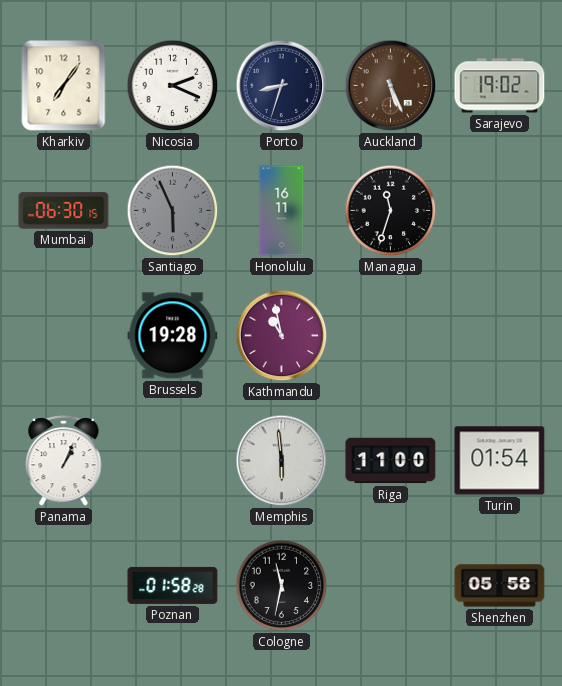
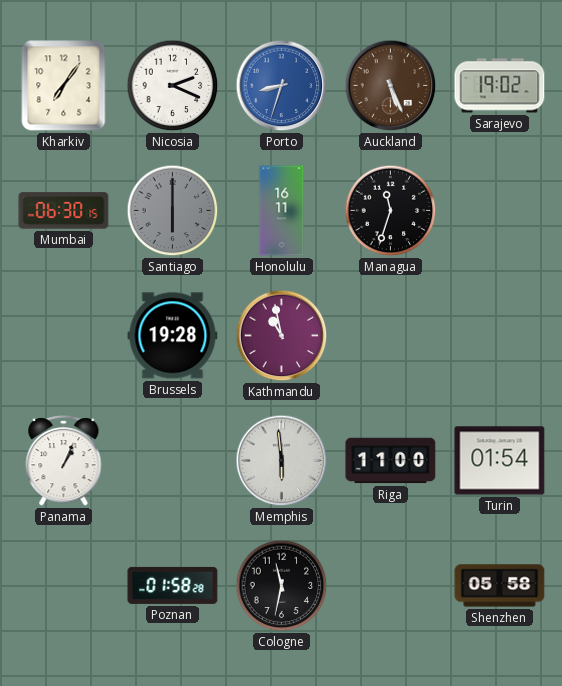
Porto dial: navy -> blue
Santiago: 5:56 -> 6:00
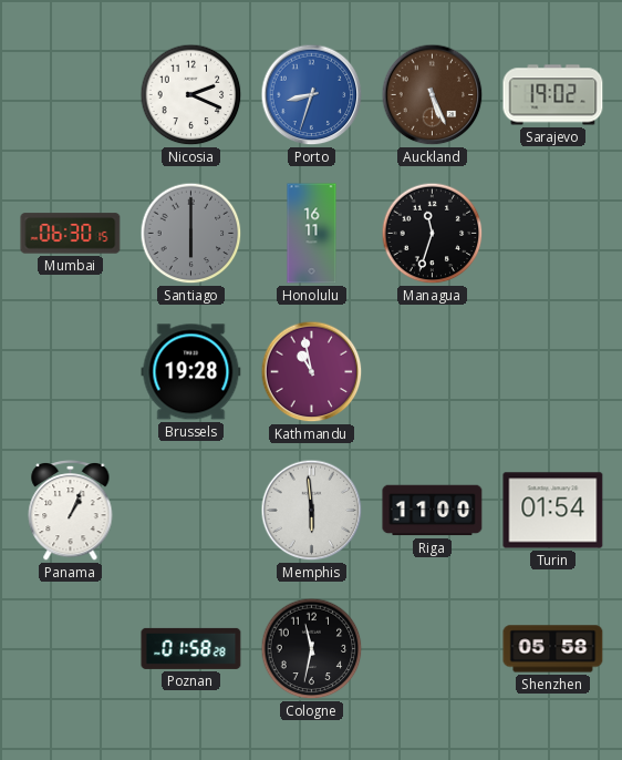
Kharkiv: 7:06 -> none
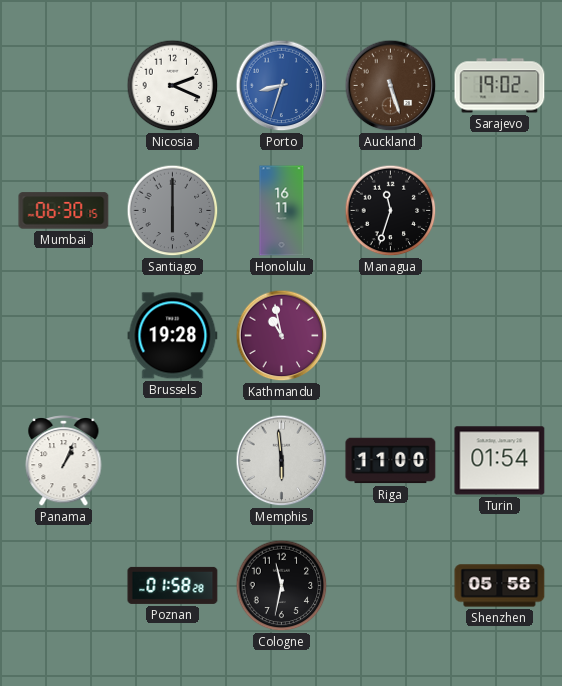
Auckland: 5:26 -> 5:27
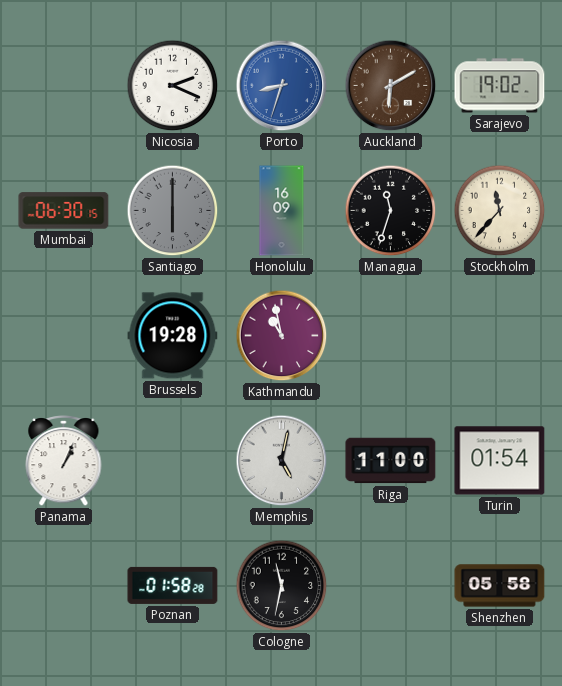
Auckland: 5:27 -> 6:10
Honolulu: 16:11 -> 16:09
Stockholm: none -> 11:37
Memphis: 5:59 -> 5:02
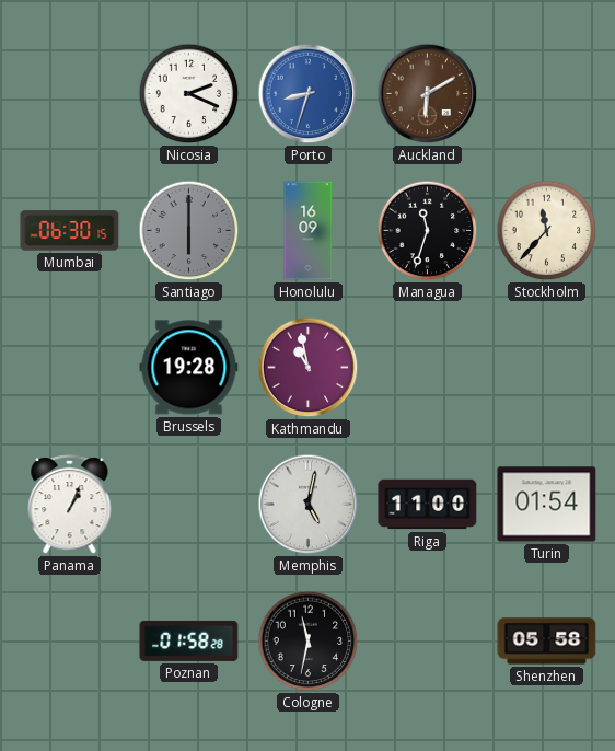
Sarajevo: 19:02 -> none
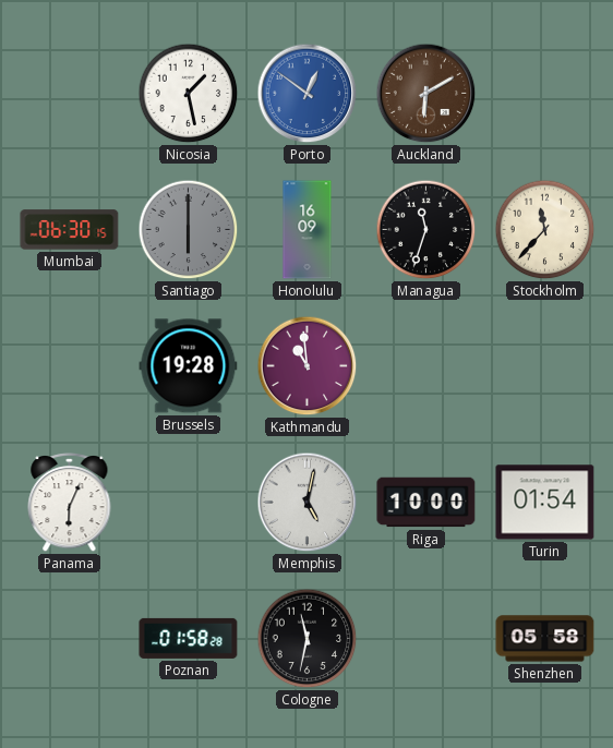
Nicosia: 2:19 -> 1:28
Porto: 8:33 -> 12:51
Kathmandu: 10:58 -> 10:59
Panama: 1:04 -> 6:04
Riga: 11:00 -> 10:00
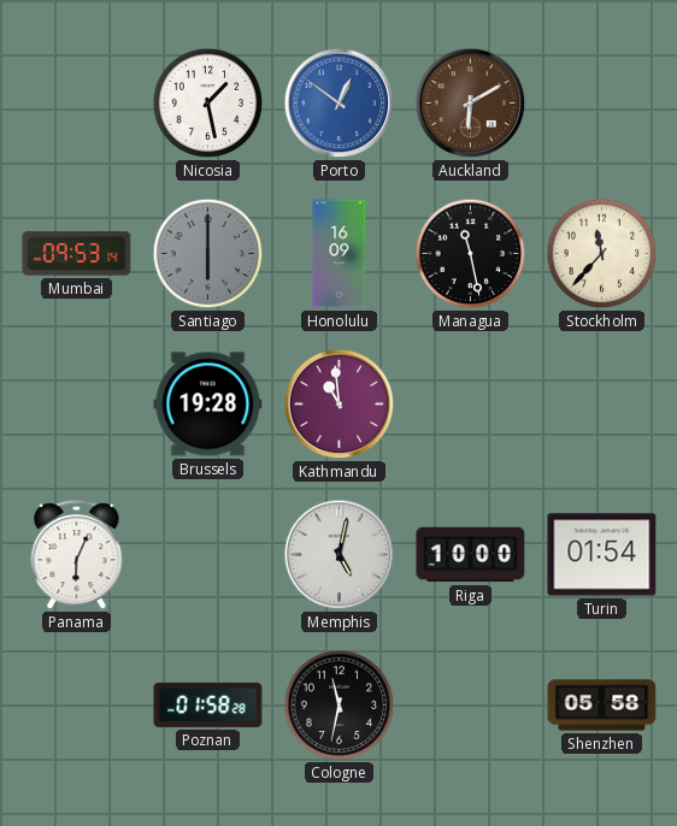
Mumbai: 06:30 -> 09:53
Managua: 11:33 -> 11:28
